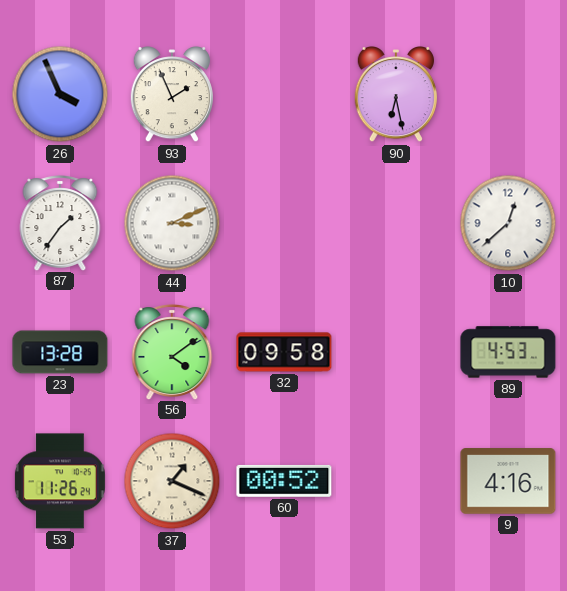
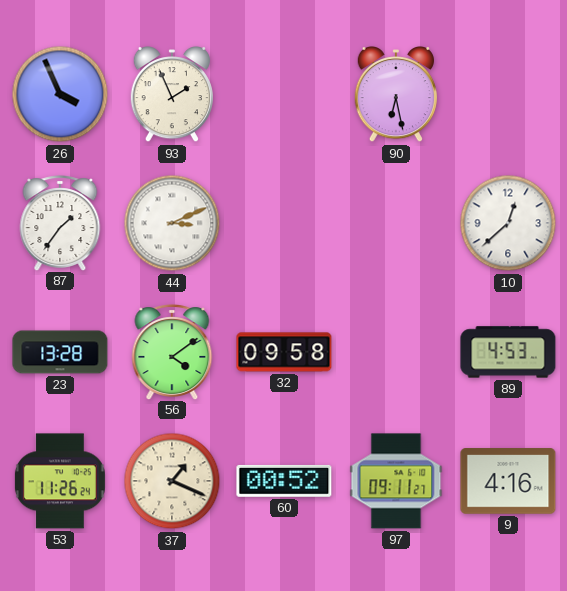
97: none -> 09:11
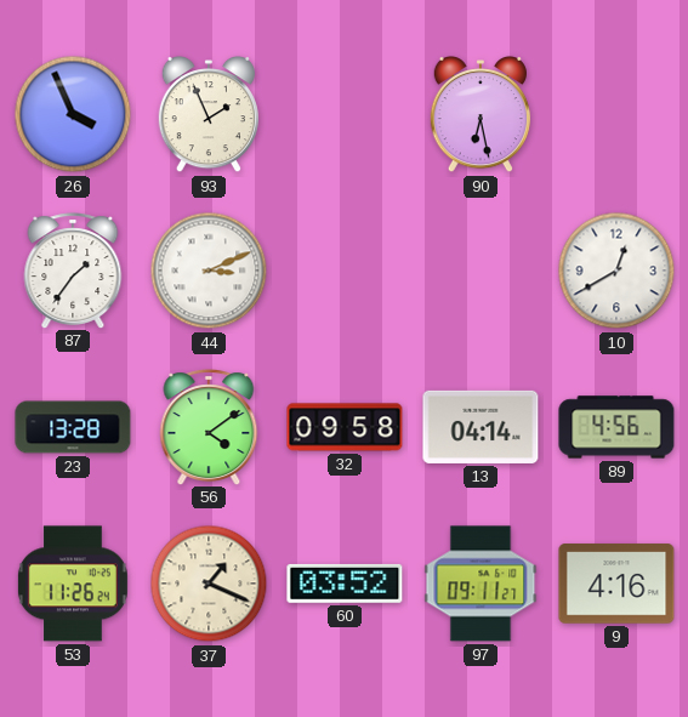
10: 12:38 -> 12:40
13: none -> 04:14
89: 4:53 -> 4:56
60: 00:52 -> 03:52
